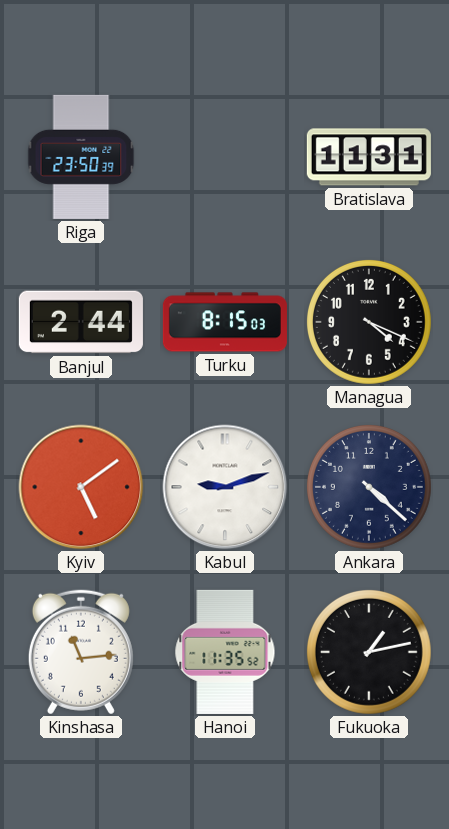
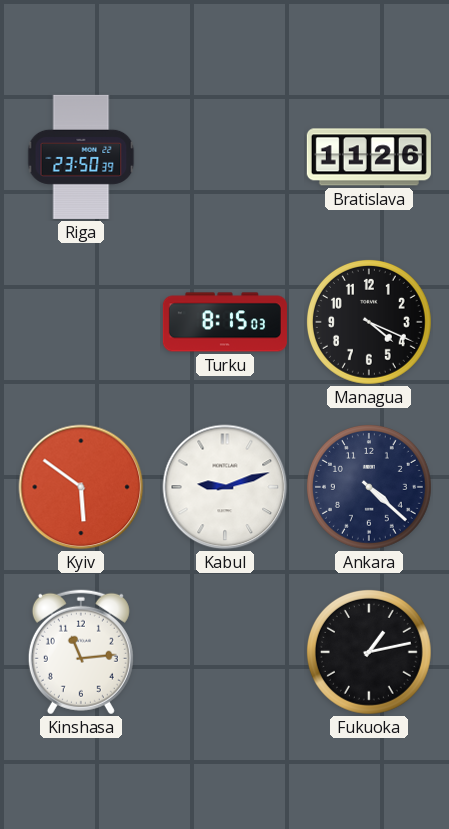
Bratislava: 11:31 -> 11:26
Banjul: 2:44 -> none
Kyiv: 5:09 -> 5:51
Hanoi: 11:35 -> none
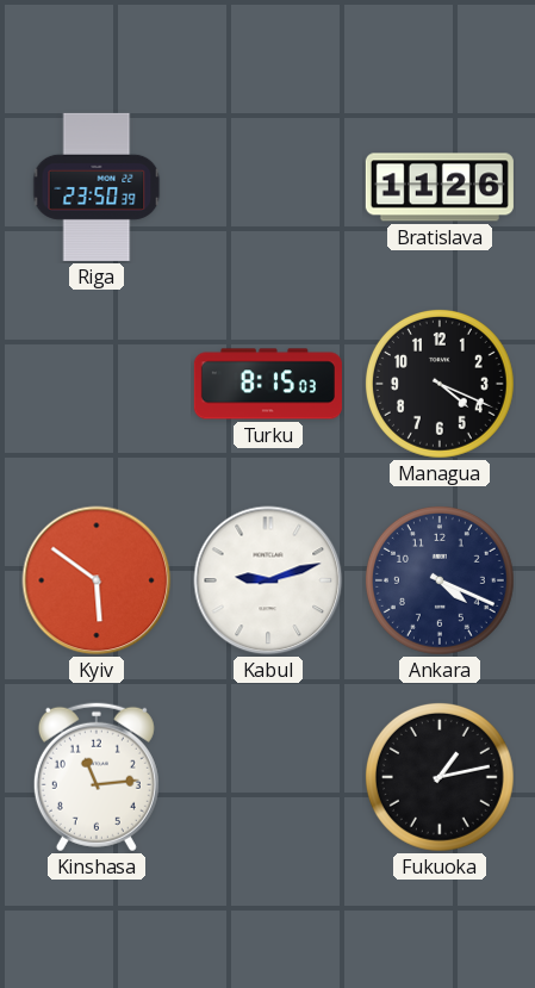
Ankara: 4:22 -> 4:19
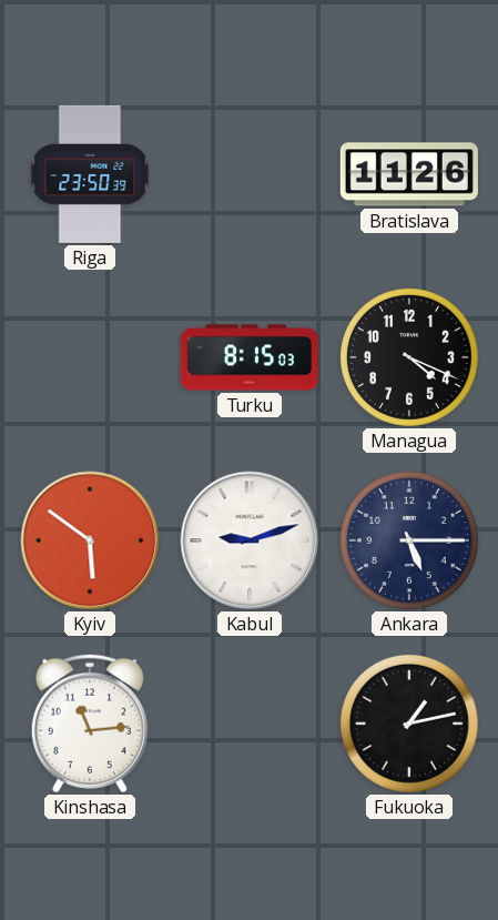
Ankara: 4:19 -> 5:15
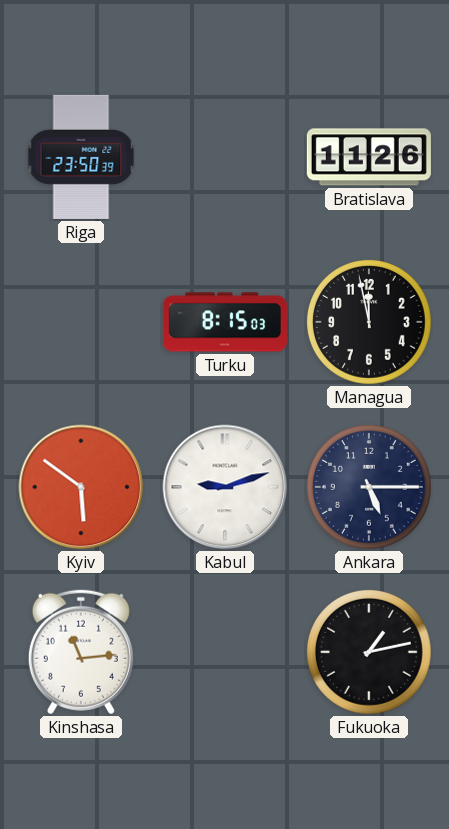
Managua: 4:19 -> 11:58
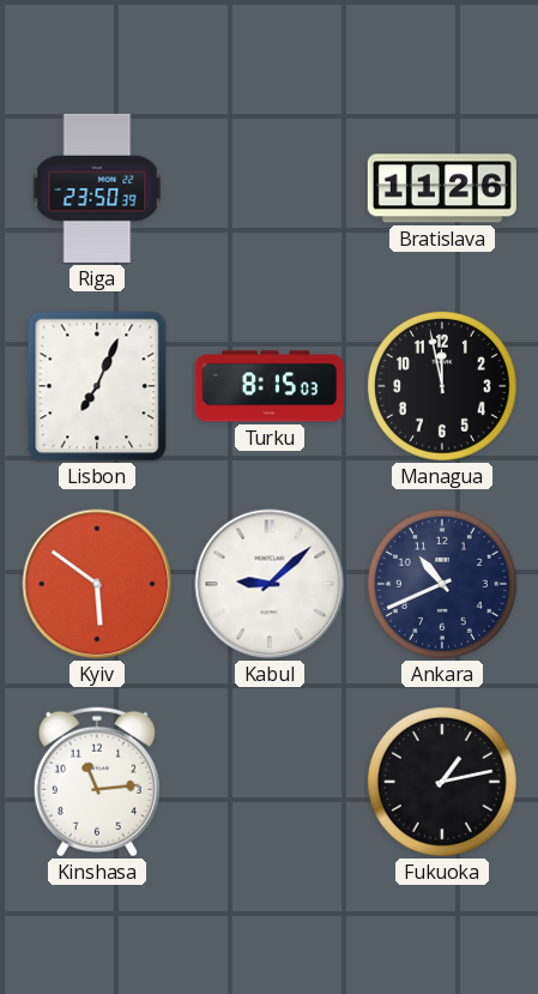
Lisbon: none -> 7:04
Kabul: 9:12 -> 9:08
Ankara: 5:15 -> 10:41
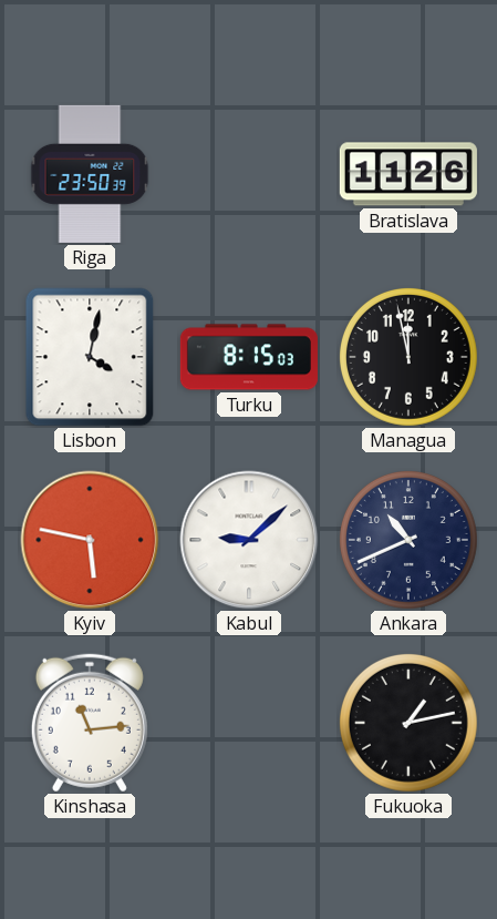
Lisbon: 7:04 -> 4:02
Kyiv: 5:51 -> 5:47
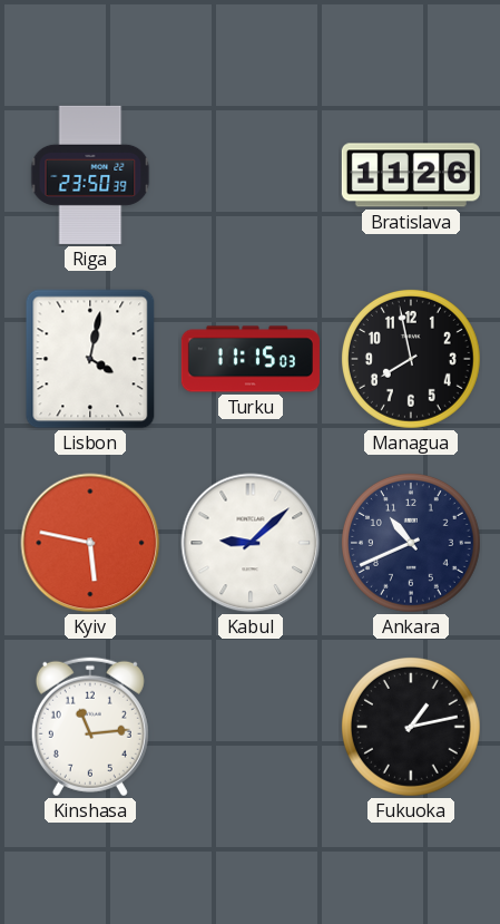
Turku: 8:15 -> 11:15
Managua: 11:58 -> 7:58
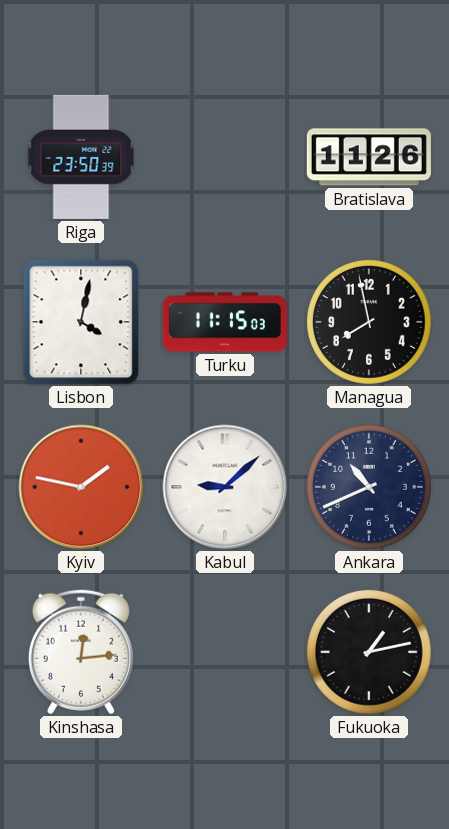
Kyiv: 5:47 -> 1:47
Kinshasa: 11:14 -> 12:14
